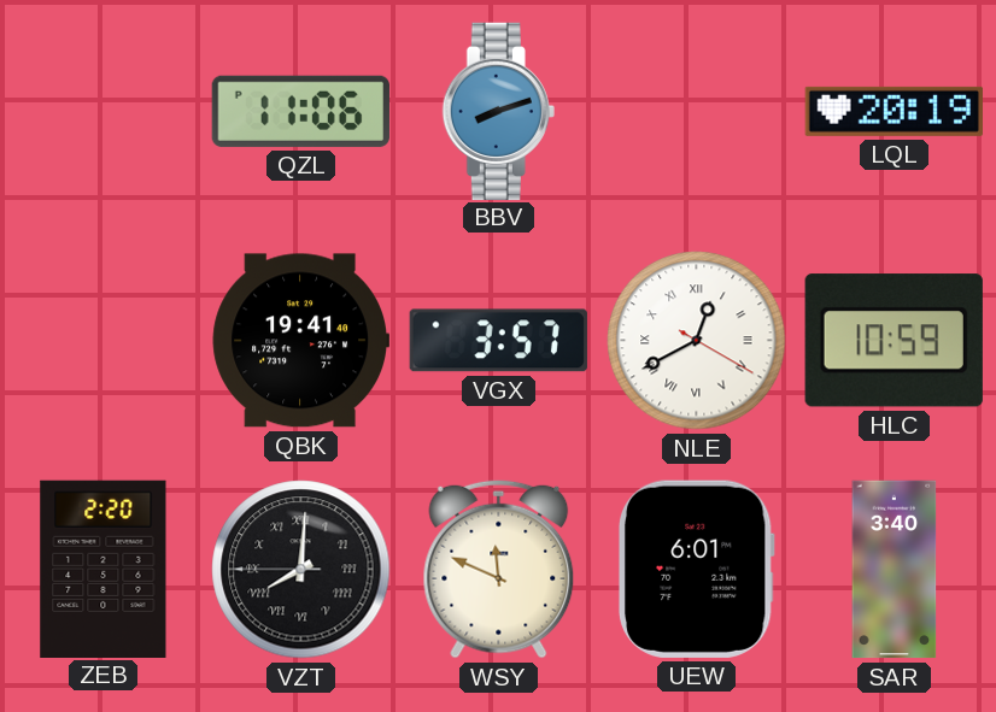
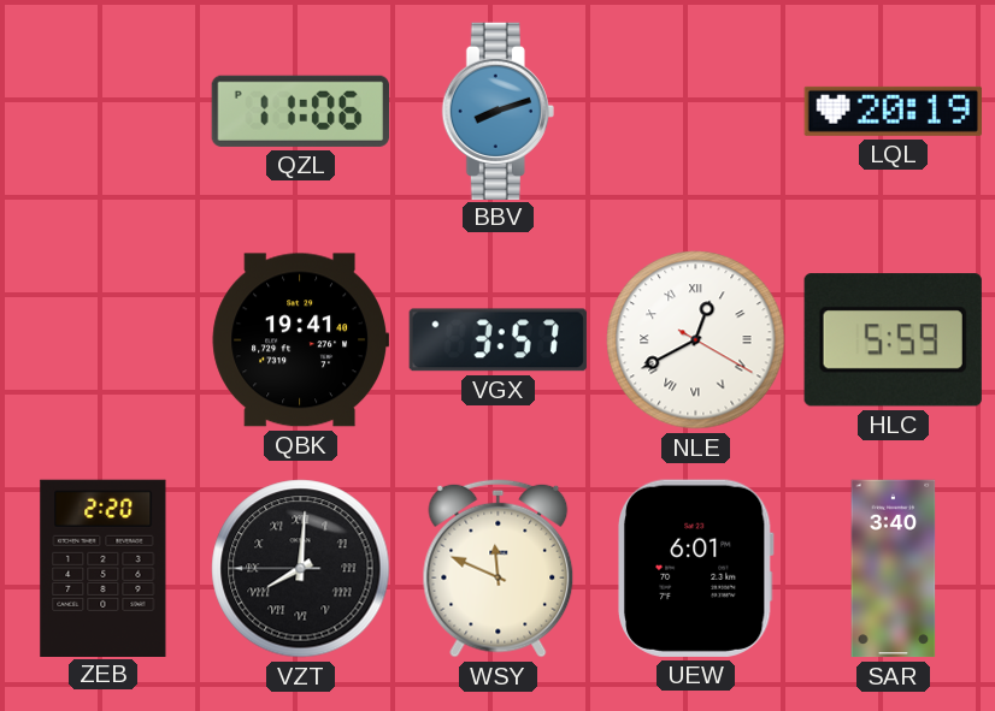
HLC: 10:59 -> 5:59
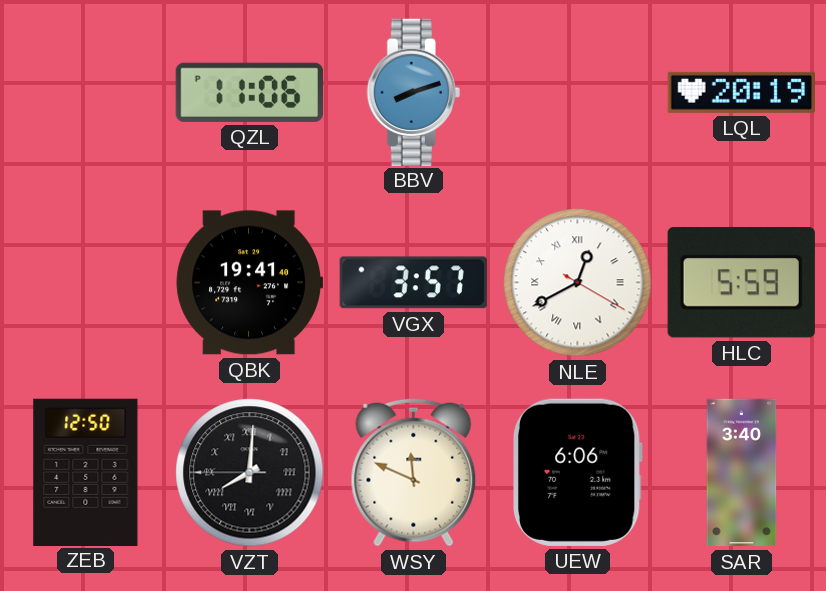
ZEB: 2:20 -> 12:50
UEW: 6:01 -> 6:06
